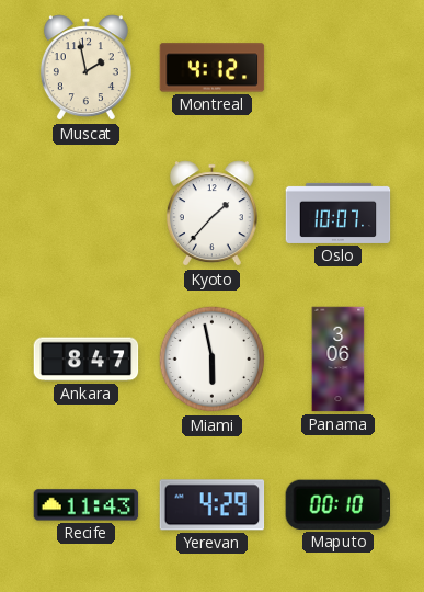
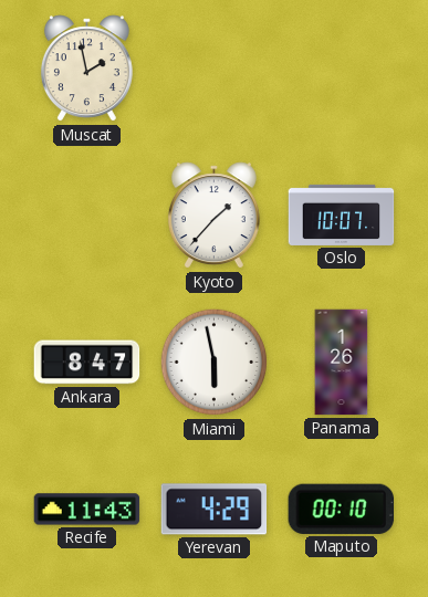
Montreal: 4:12 -> none
Panama: 3:06 -> 1:26
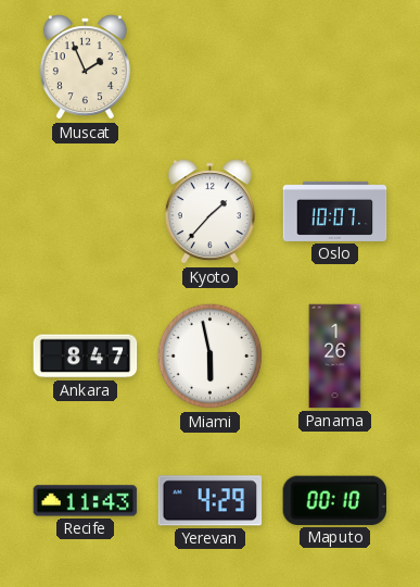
Muscat: 1:58 -> 1:56
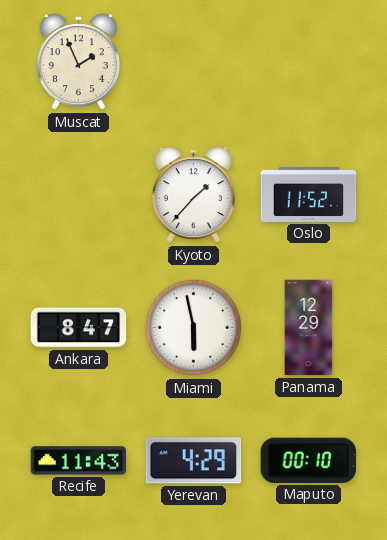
Oslo: 10:07 -> 11:52
Panama: 1:26 -> 12:29
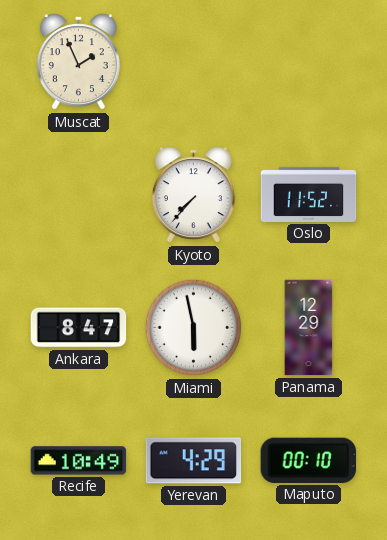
Kyoto: 1:37 -> 7:37
Recife: 11:43 -> 10:49
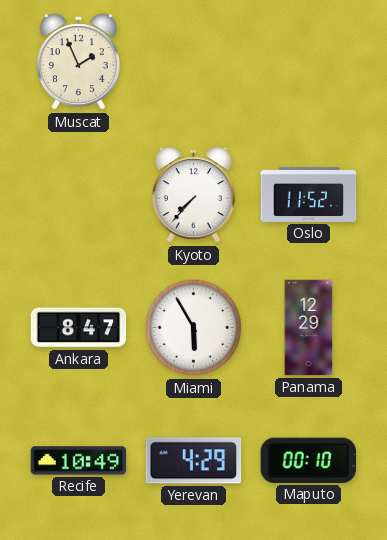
Miami: 5:58 -> 5:55
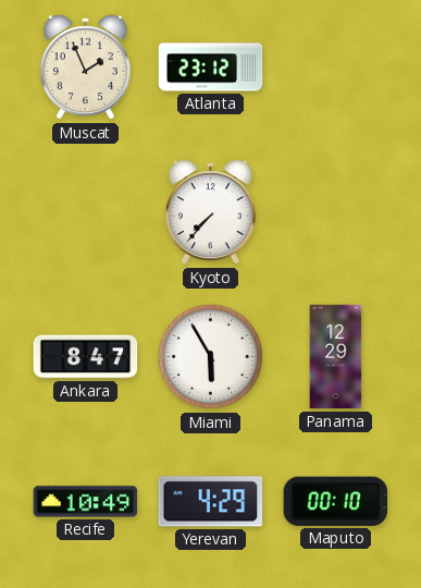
Atlanta: none -> 23:12
Oslo: 11:52 -> none
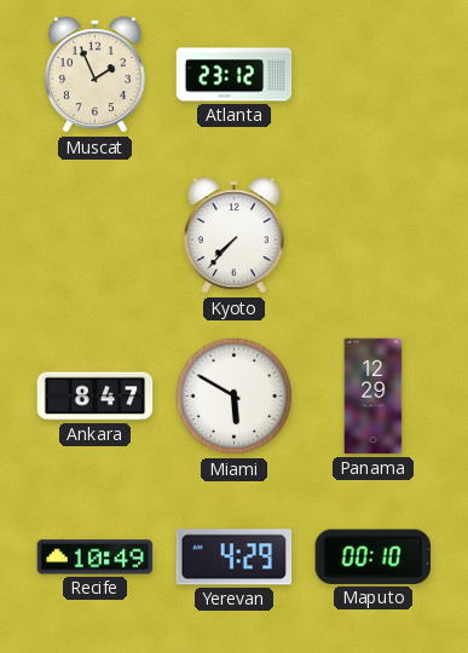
Miami: 5:55 -> 5:50
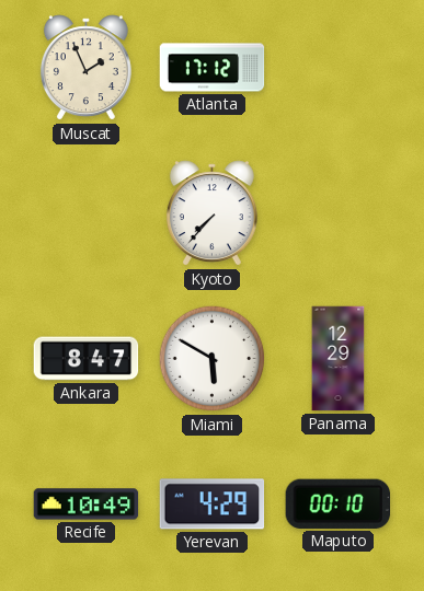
Atlanta: 23:12 -> 17:12
